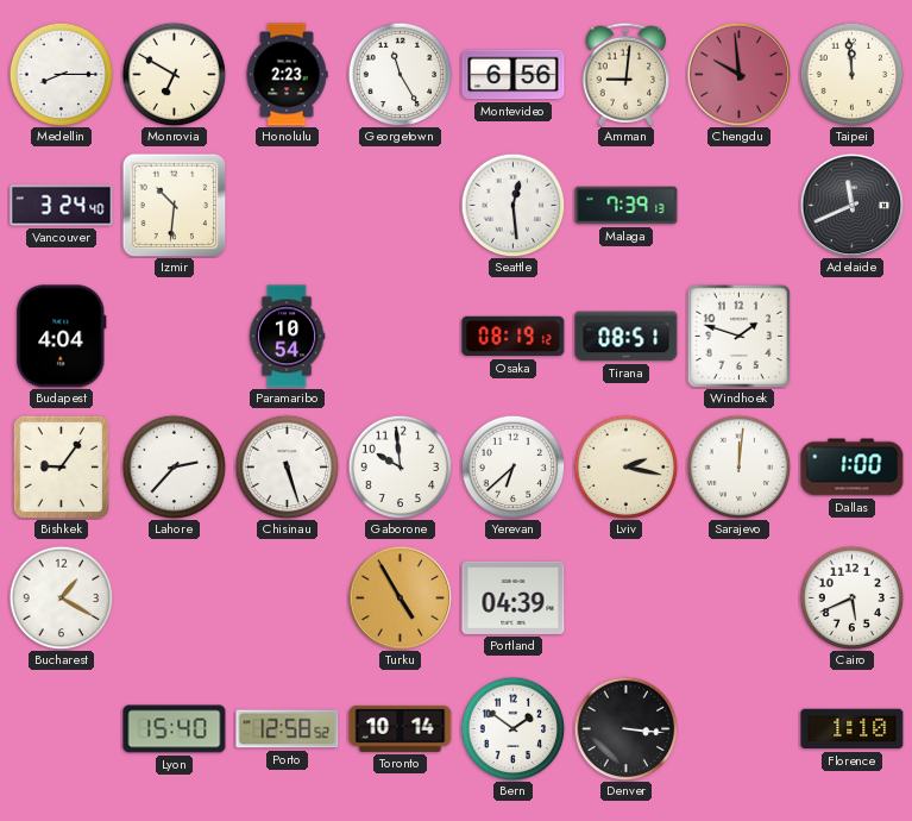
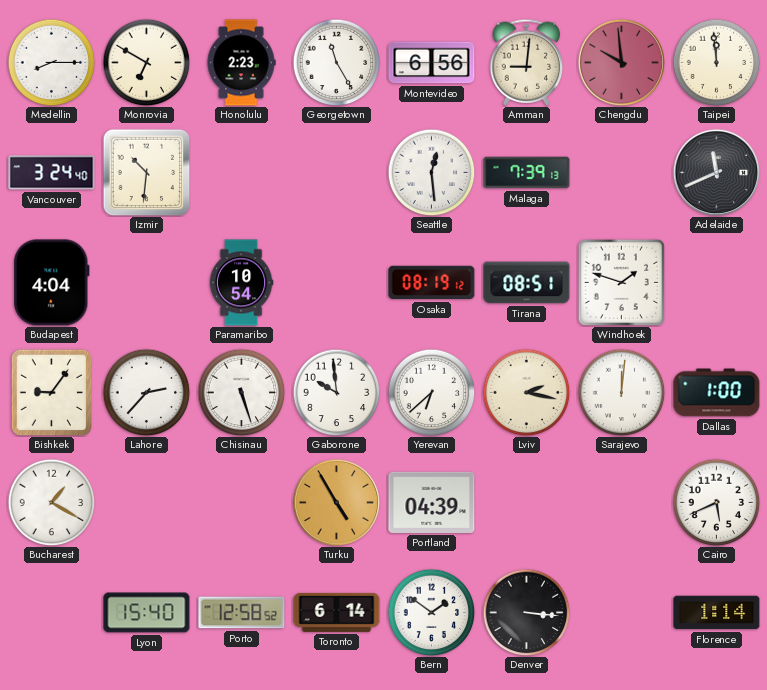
Toronto: 10:14 -> 6:14
Florence: 1:10 -> 1:14
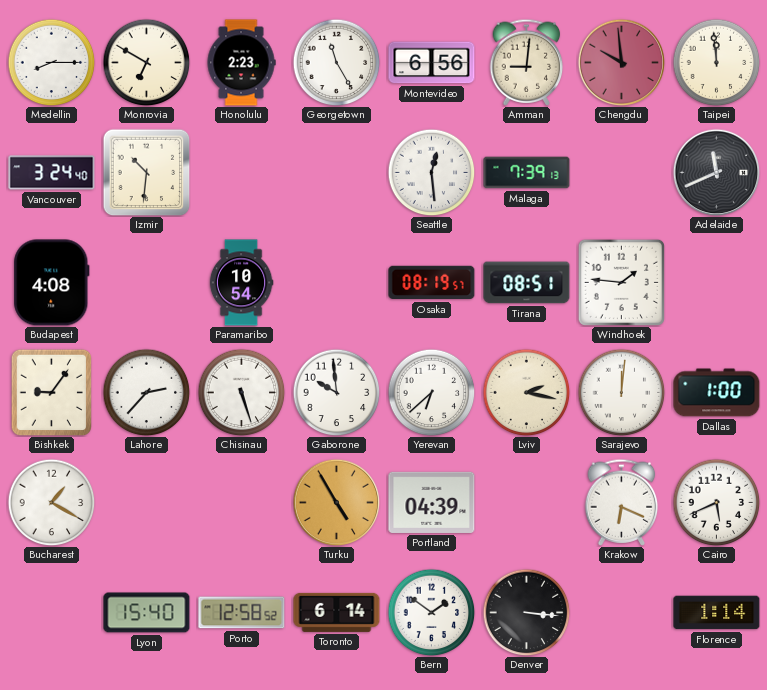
Budapest: 4:04 -> 4:08
Osaka: 08:19:12 -> 08:19:57
Windhoek: 1:48 -> 1:46
Krakow: none -> 6:19
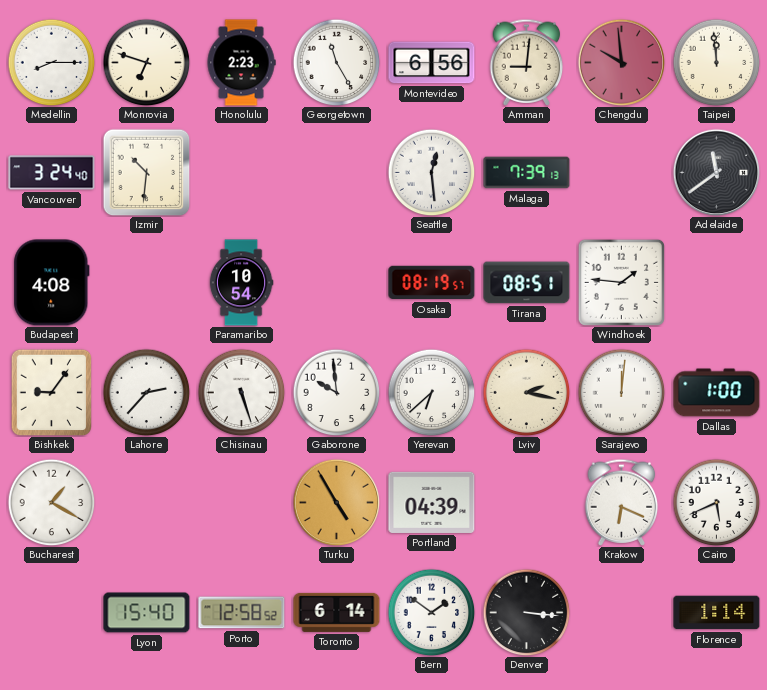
Monrovia: 6:50 -> 6:48
Adelaide: 11:41 -> 11:39
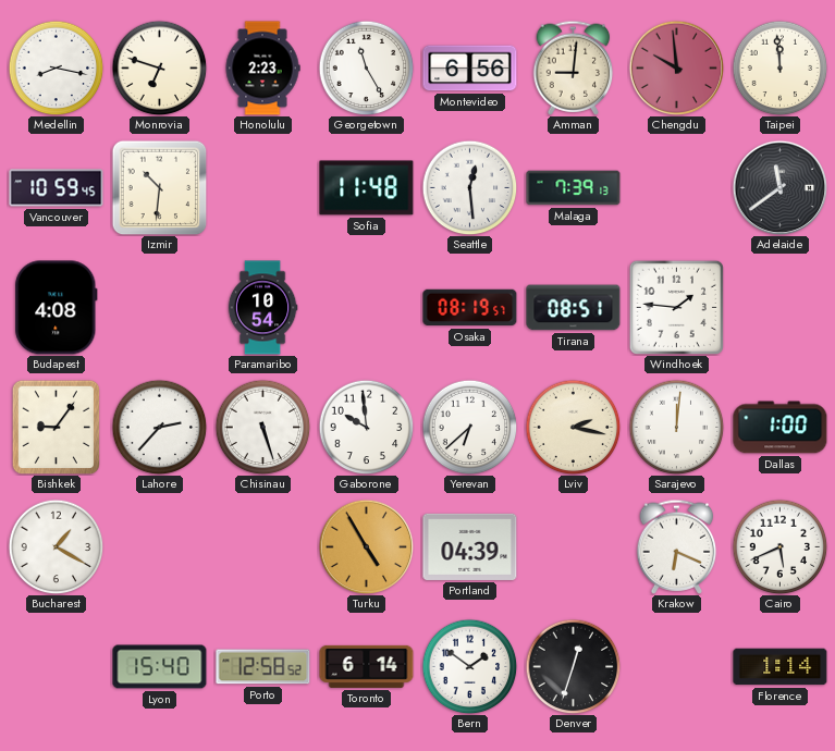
Medellin: 8:15 -> 8:17
Vancouver: 3:24 -> 10:59
Sofia: none -> 11:48
Denver: 3:16 -> 12:33
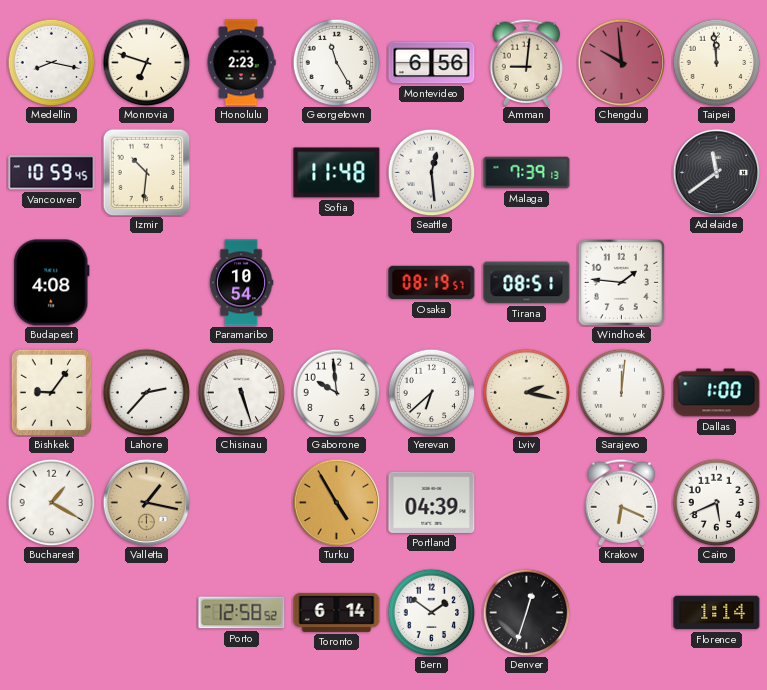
Valletta: none -> 1:17
Lyon: 15:40 -> none
